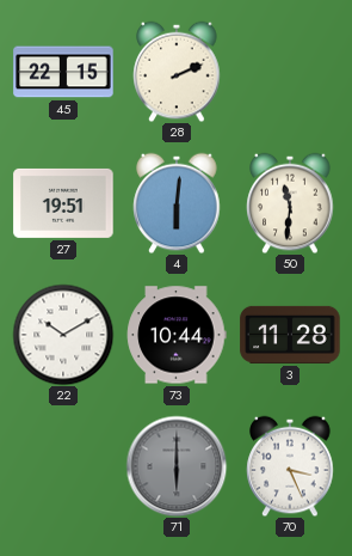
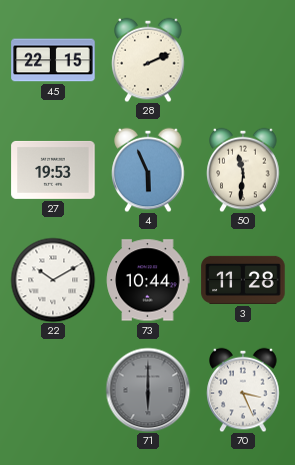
27: 19:51 -> 19:53
4: 6:01 -> 5:56
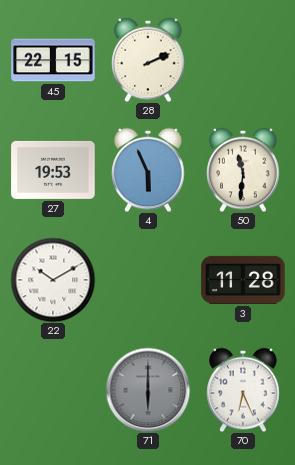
73: 10:44 -> none
70: 3:26 -> 6:26
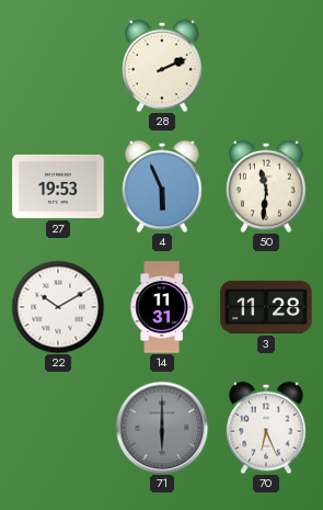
45: 22:15 -> none
14: none -> 11:31
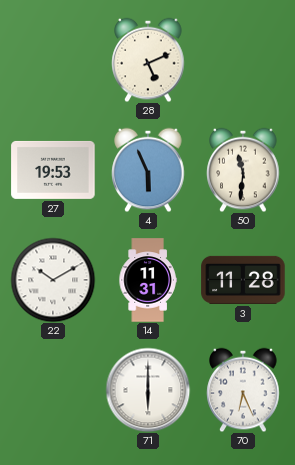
28: 2:11 -> 5:11
71 dial: grey -> white
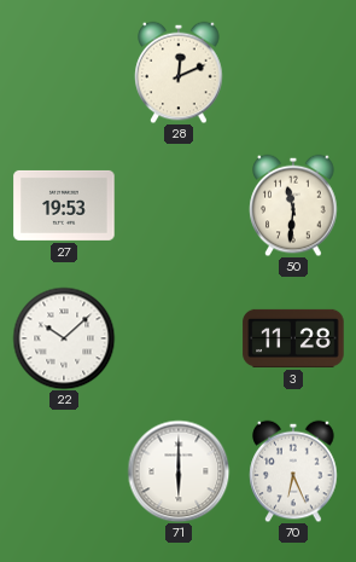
28: 5:11 -> 12:11
4: 5:56 -> none
22: 10:10 -> 10:08
14: 11:31 -> none
